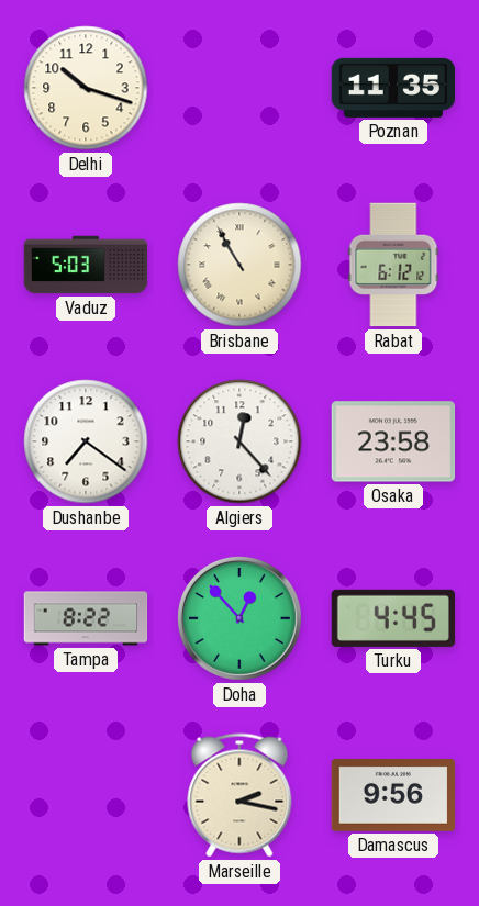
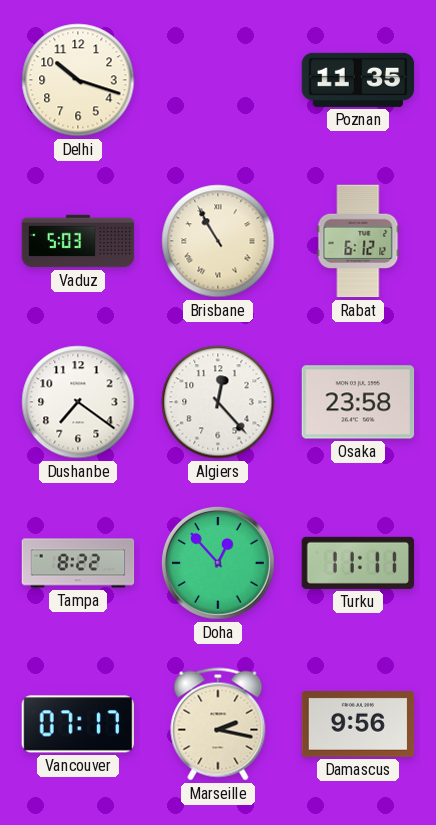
Turku: 4:45 -> 11:11
Vancouver: none -> 07:17
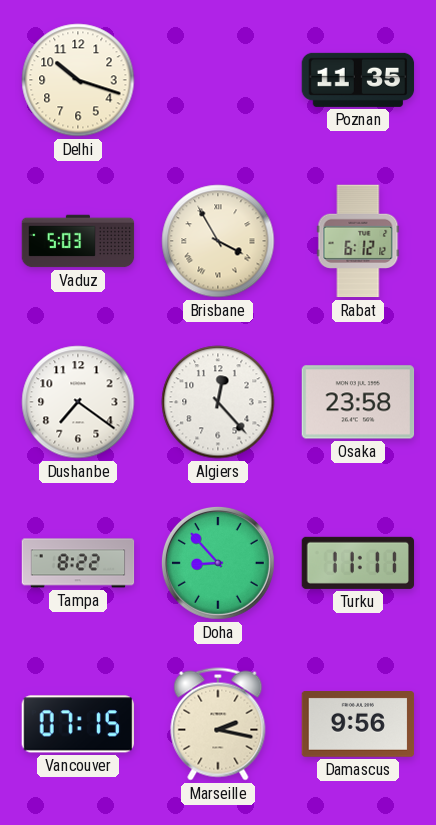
Brisbane: 10:55 -> 3:55
Doha: 12:53 -> 8:53
Vancouver: 07:17 -> 07:15
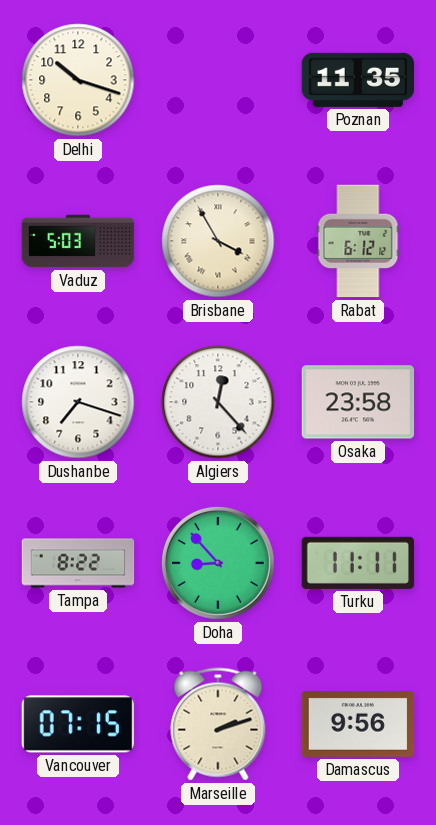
Dushanbe: 7:21 -> 7:18
Marseille: 2:17 -> 2:12
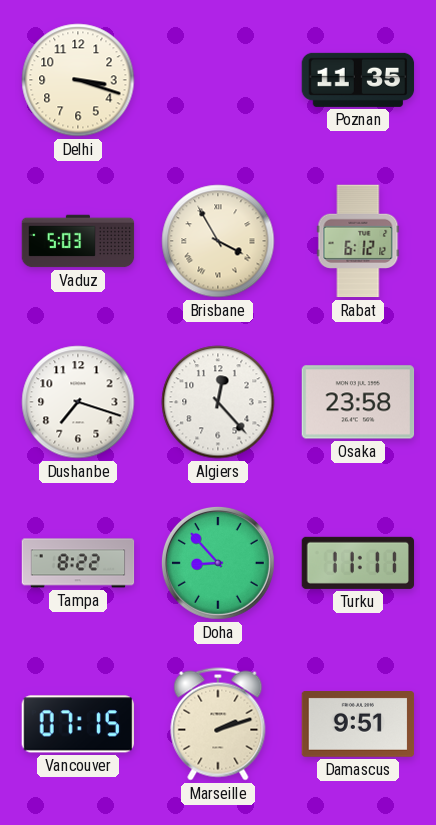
Delhi: 10:18 -> 3:18
Damascus: 9:56 -> 9:51
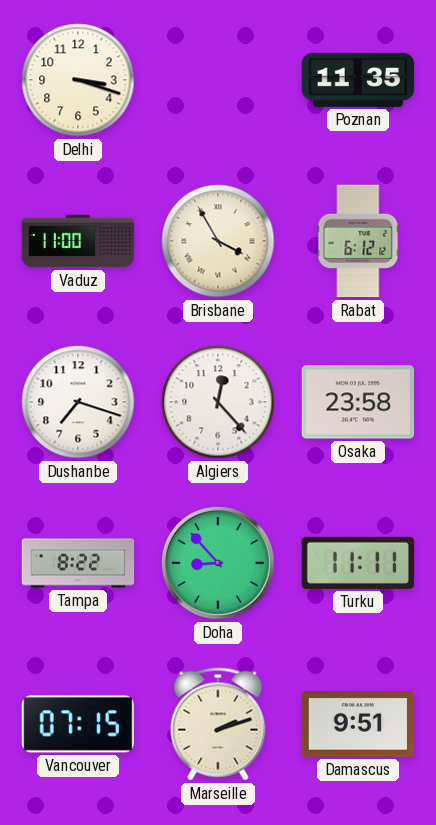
Vaduz: 5:03 -> 11:00
